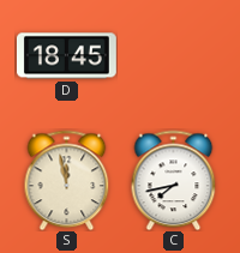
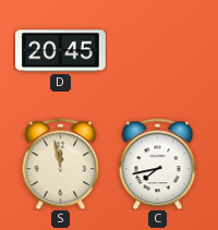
D: 18:45 -> 20:45
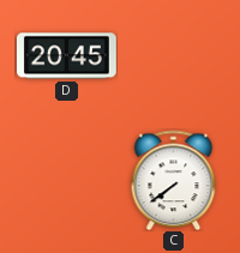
S: 11:58 -> none
C: 7:43 -> 7:39
